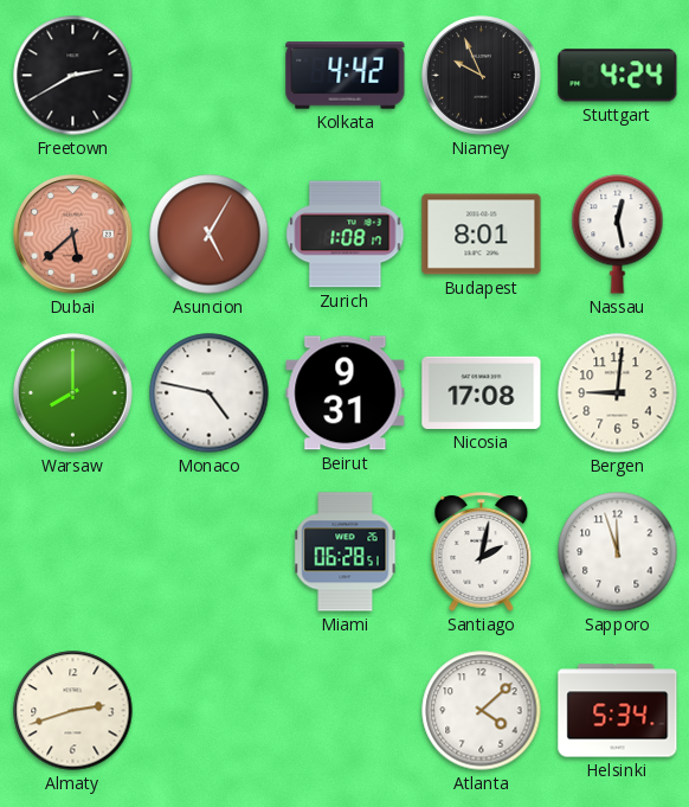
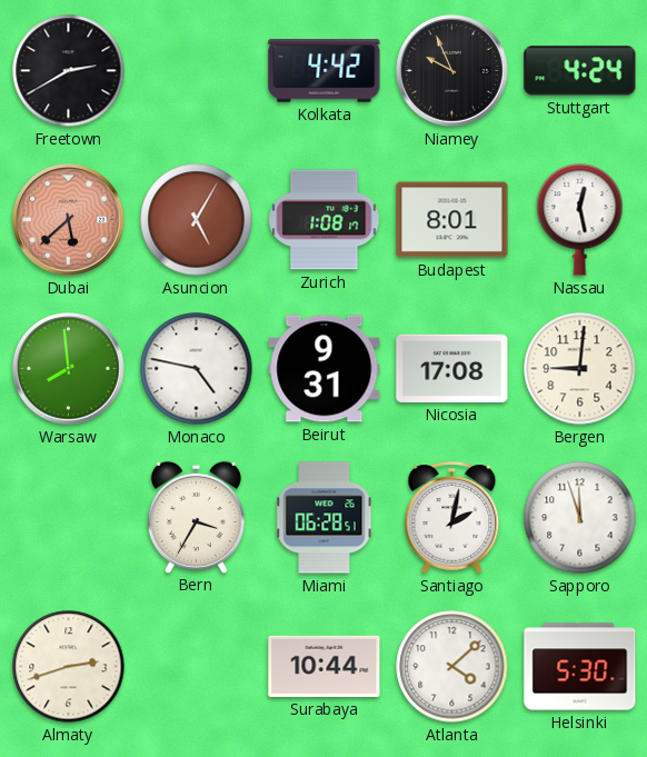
Warsaw: 8:00 -> 7:59
Bern: none -> 3:35
Surabaya: none -> 10:44
Helsinki: 5:34 -> 5:30
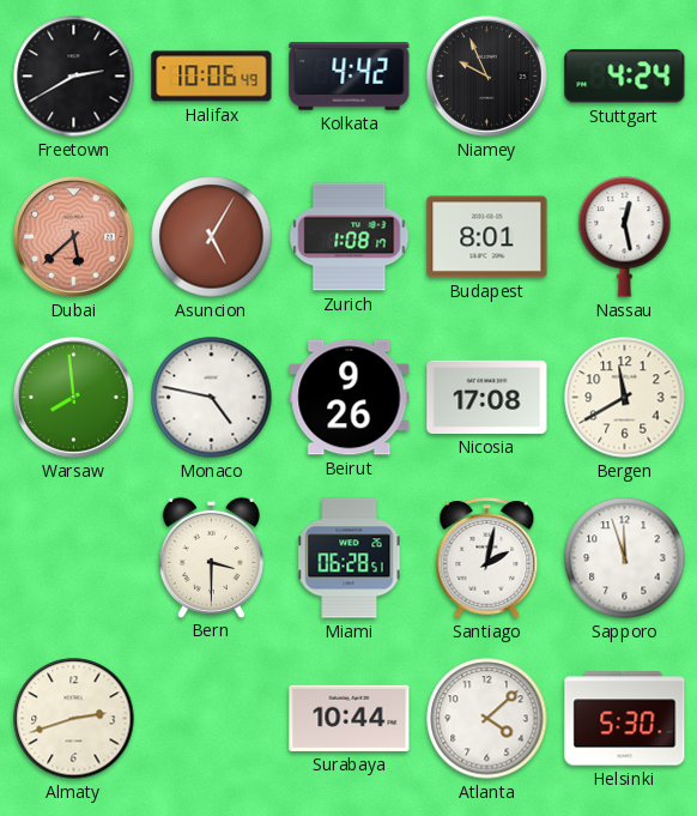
Halifax: none -> 10:06
Beirut: 9:31 -> 9:26
Bergen: 9:01 -> 11:40
Bern: 3:35 -> 3:30
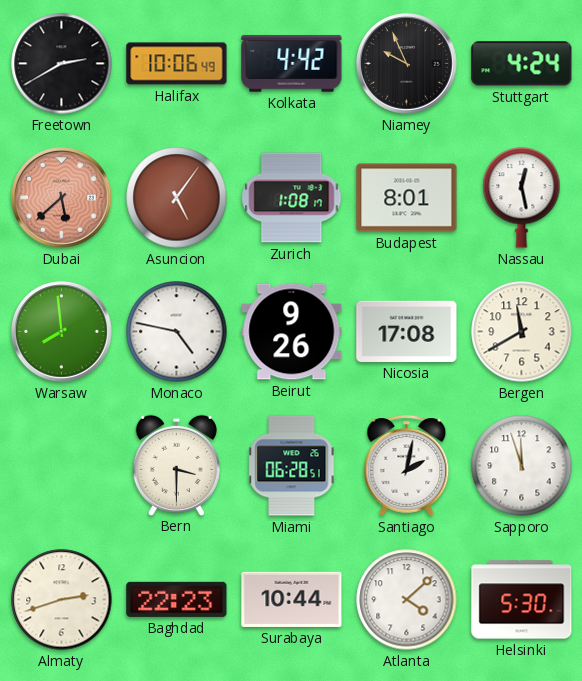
Asuncion: 5:05 -> 5:06
Baghdad: none -> 22:23
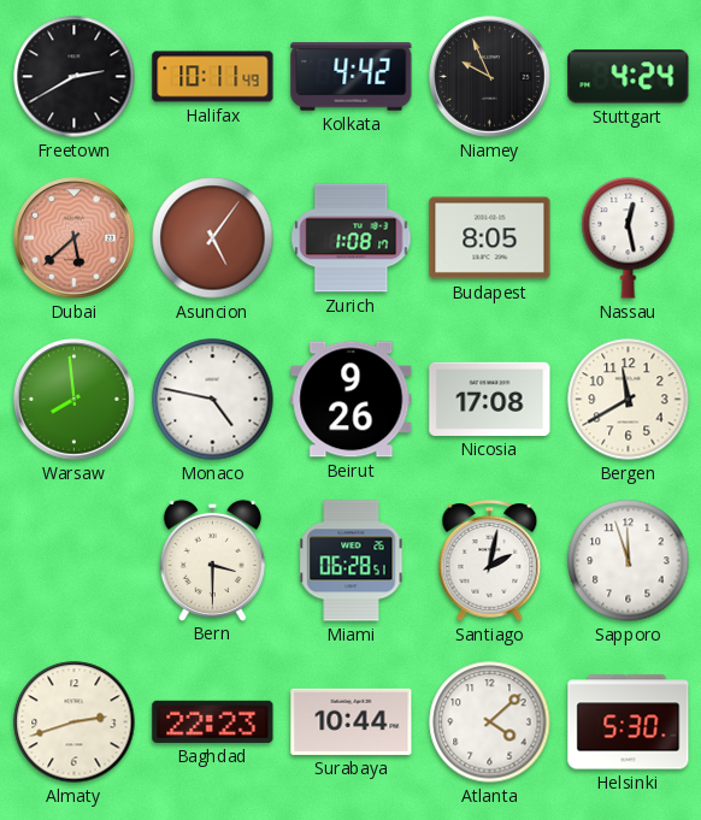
Halifax: 10:06 -> 10:11
Budapest: 8:01 -> 8:05
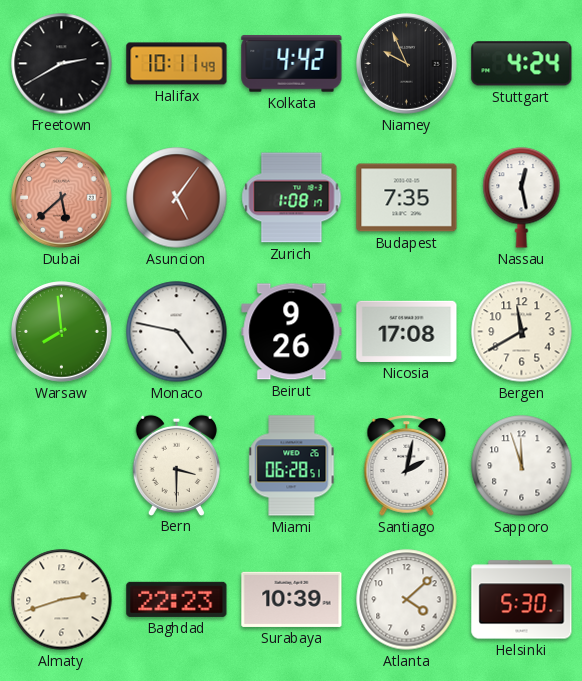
Budapest: 8:05 -> 7:35
Surabaya: 10:44 -> 10:39
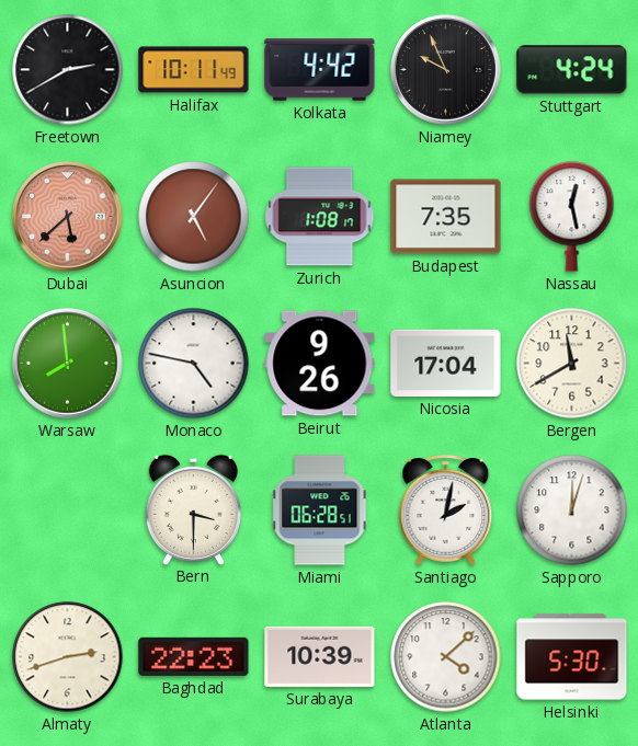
Nicosia: 17:08 -> 17:04
Sapporo: 11:57 -> 12:03
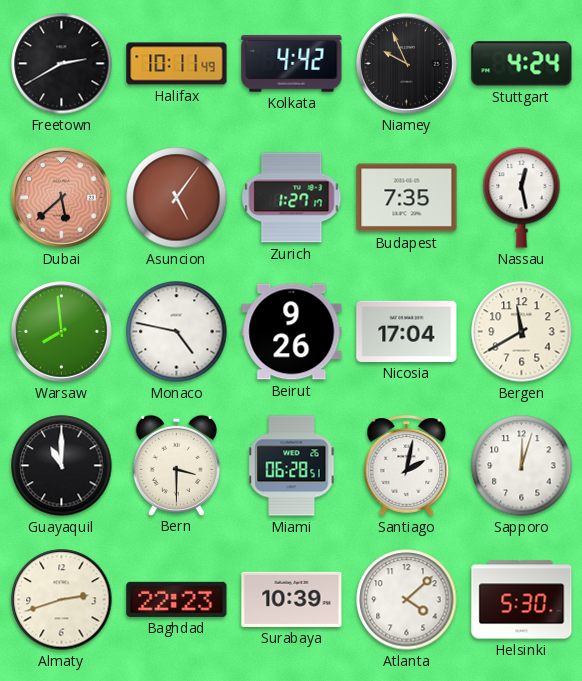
Zurich: 1:08 -> 1:27
Guayaquil: none -> 11:00
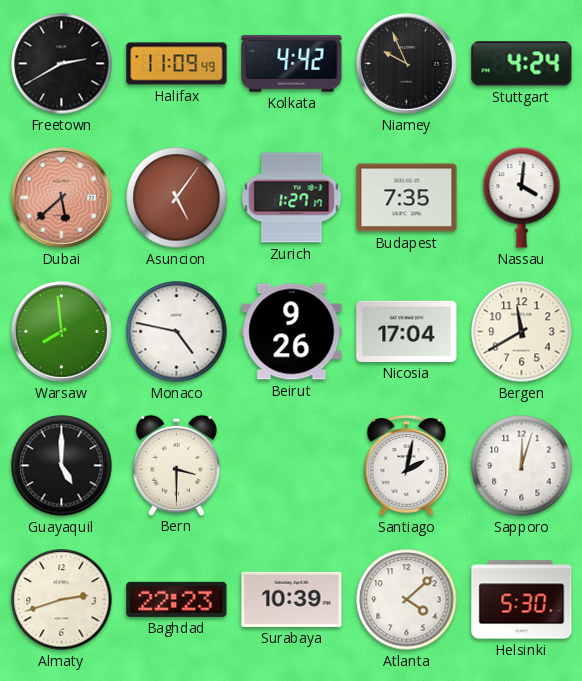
Halifax: 10:11 -> 11:09
Nassau: 12:28 -> 4:01
Guayaquil: 11:00 -> 5:00
Miami: 06:28 -> none
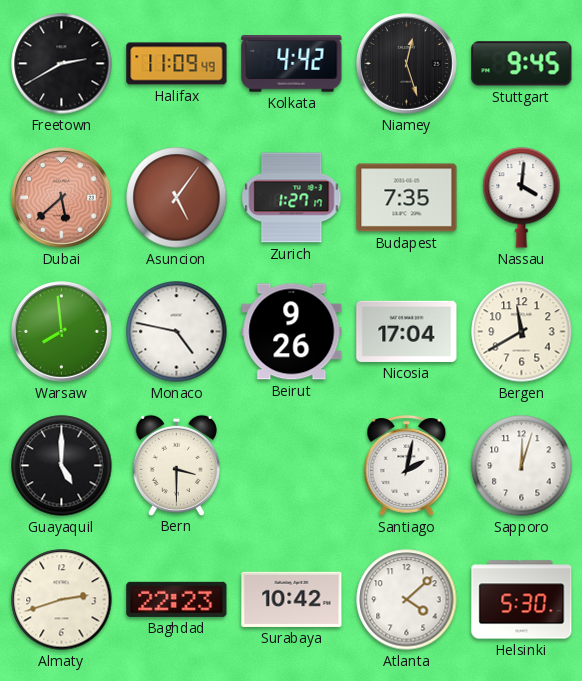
Niamey: 9:56 -> 12:27
Stuttgart: 4:24 -> 9:45
Surabaya: 10:39 -> 10:42
